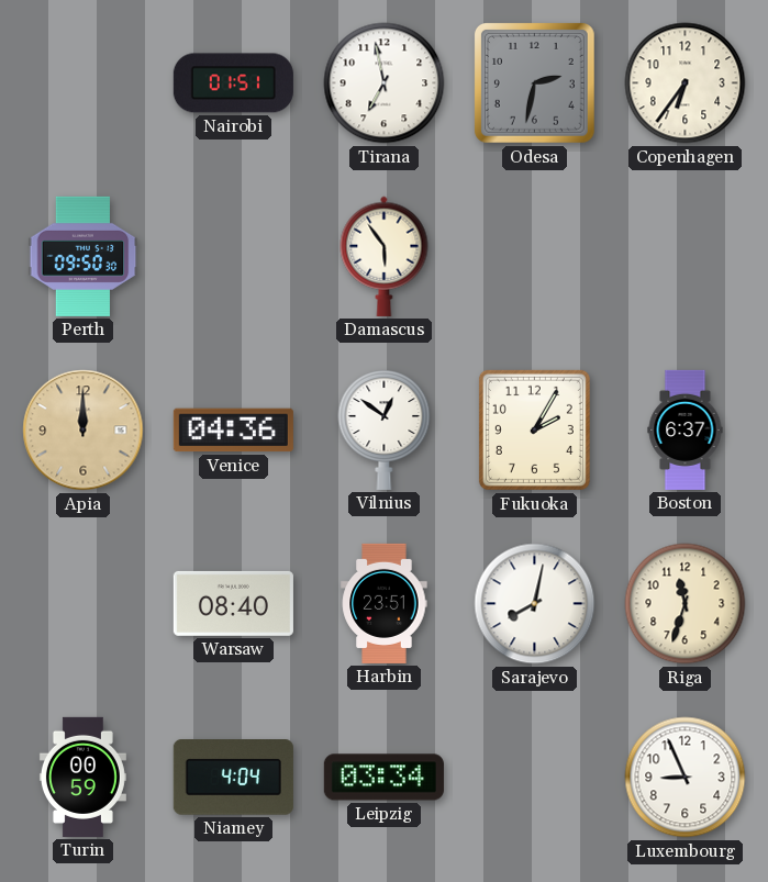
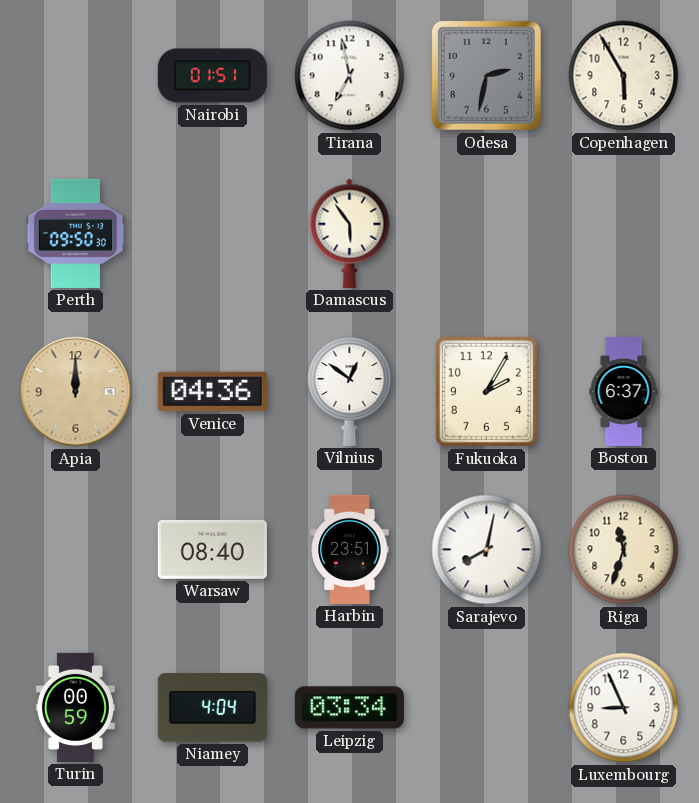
Copenhagen: 6:36 -> 5:55
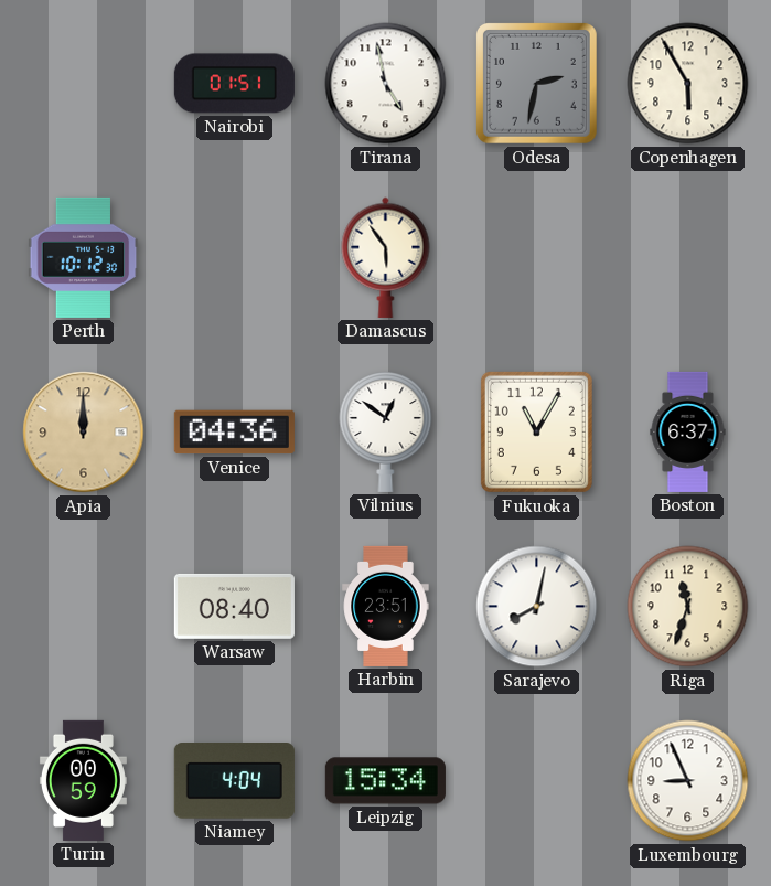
Tirana: 6:58 -> 4:58
Perth: 09:50 -> 10:12
Fukuoka: 2:05 -> 11:05
Leipzig: 03:34 -> 15:34
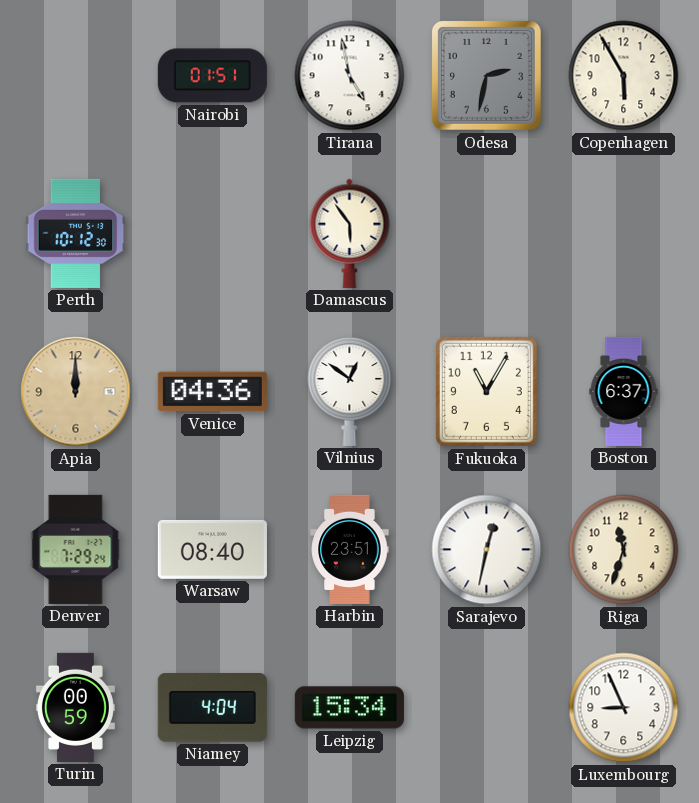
Denver: none -> 7:29
Sarajevo: 8:02 -> 12:32
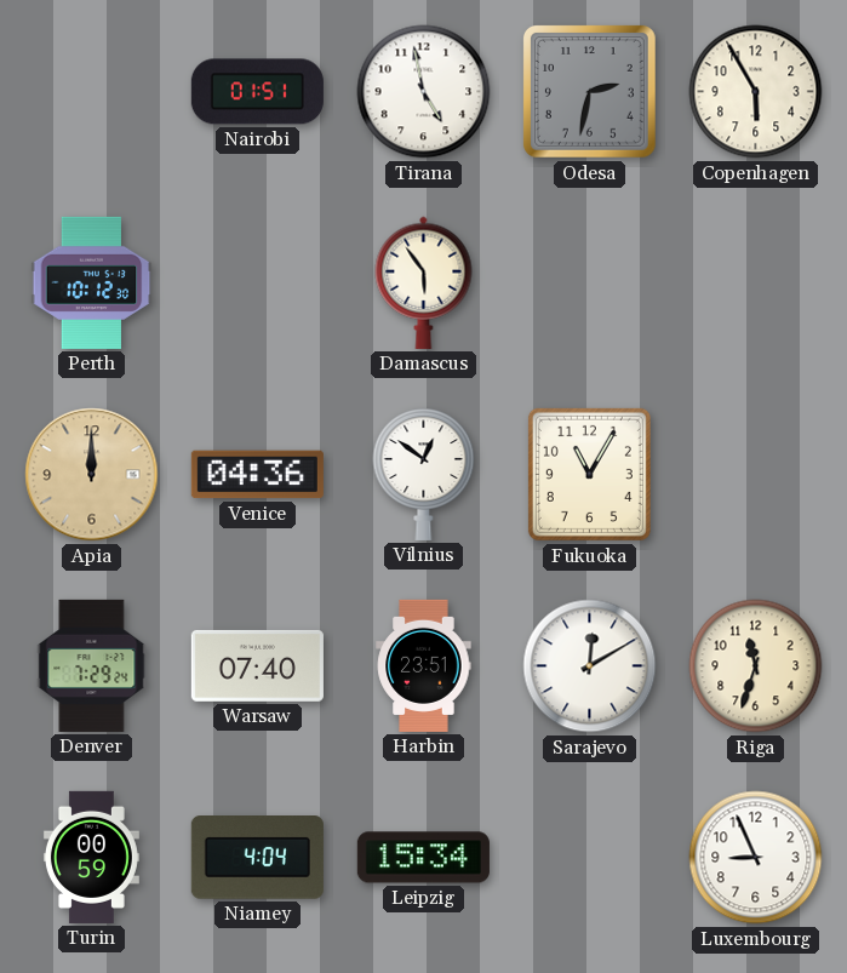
Boston: 6:37 -> none
Warsaw: 08:40 -> 07:40
Sarajevo: 12:32 -> 12:10
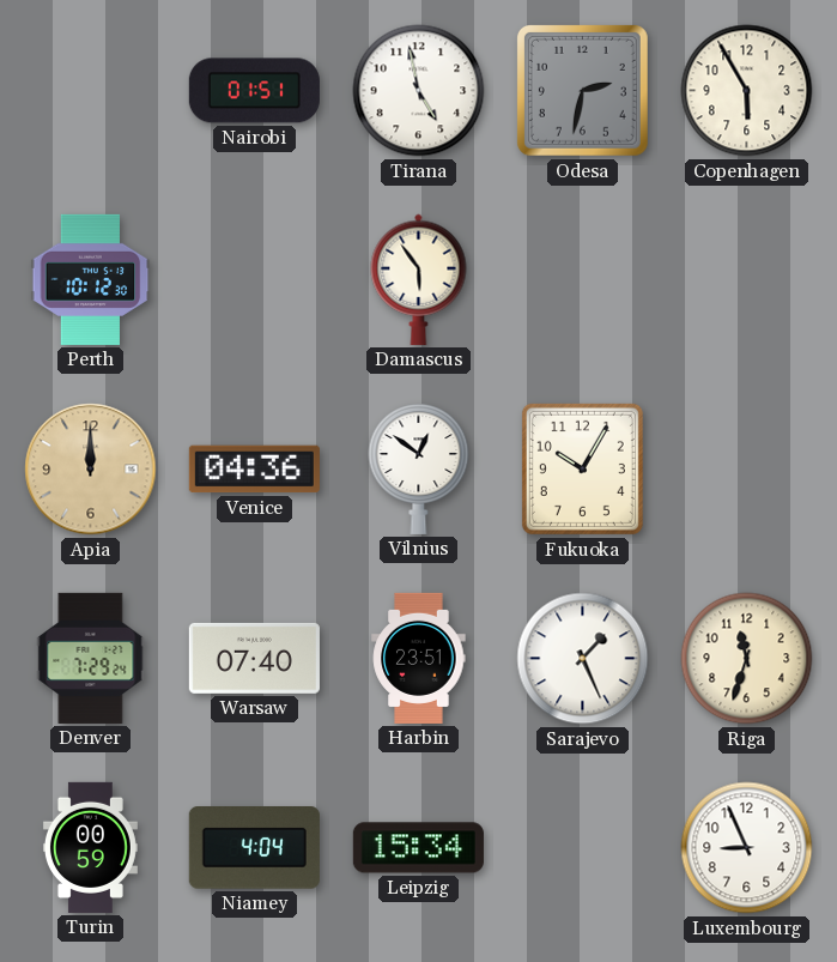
Fukuoka: 11:05 -> 10:05
Sarajevo: 12:10 -> 1:26
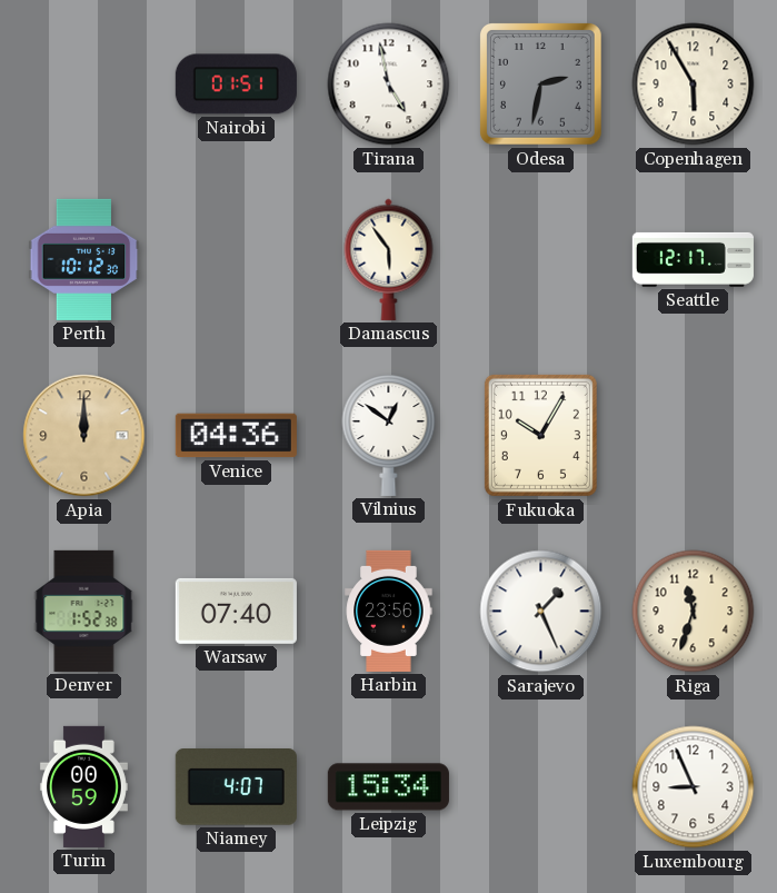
Seattle: none -> 12:17
Denver: 7:29 -> 1:52
Harbin: 23:51 -> 23:56
Niamey: 4:04 -> 4:07
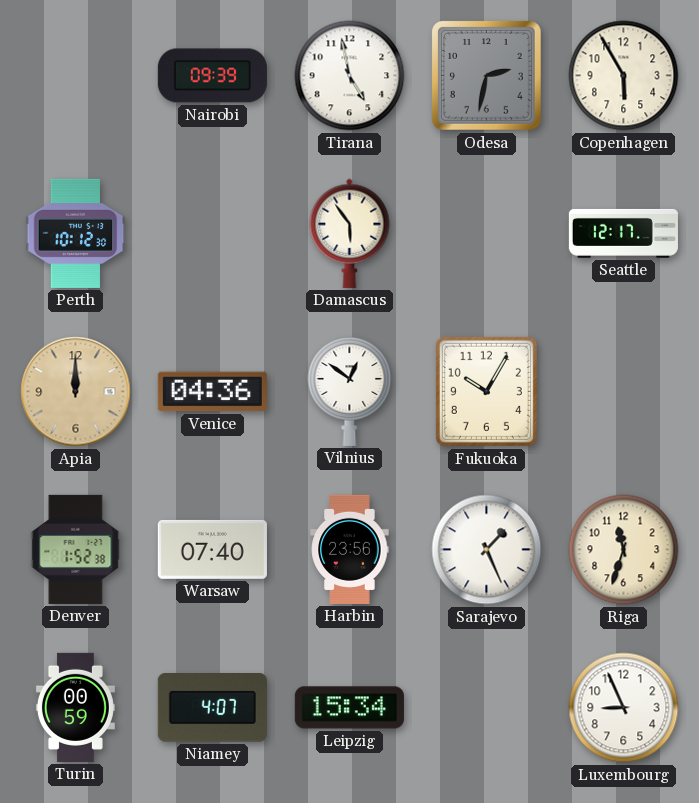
Nairobi: 01:51 -> 09:39
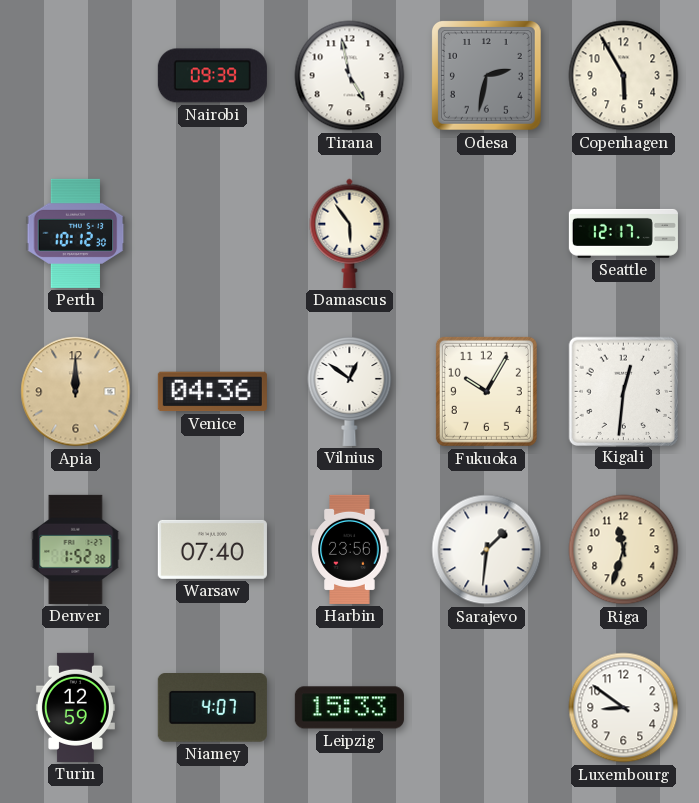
Kigali: none -> 12:31
Sarajevo: 1:26 -> 1:31
Turin: 00:59 -> 12:59
Leipzig: 15:34 -> 15:33
Luxembourg: 8:56 -> 8:51
